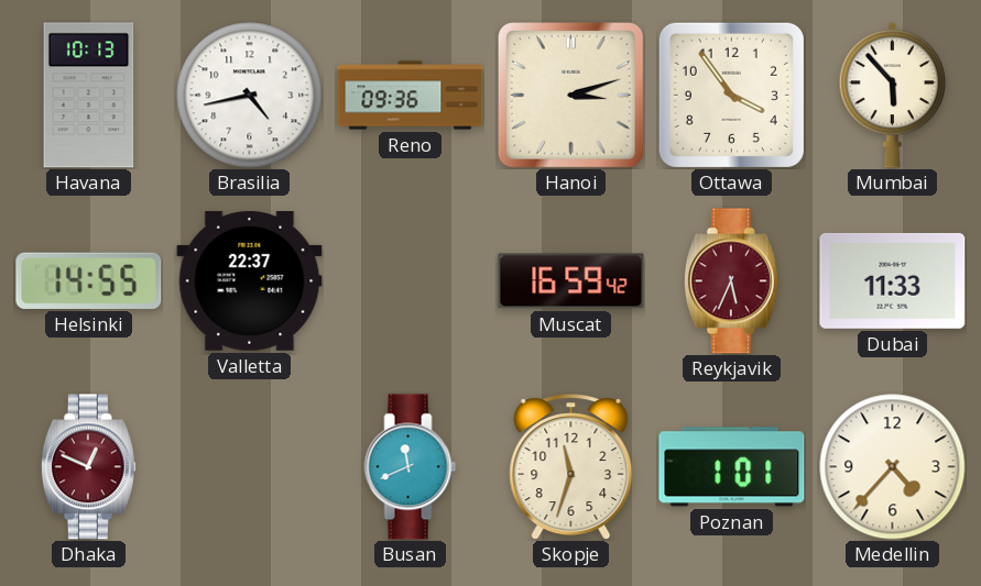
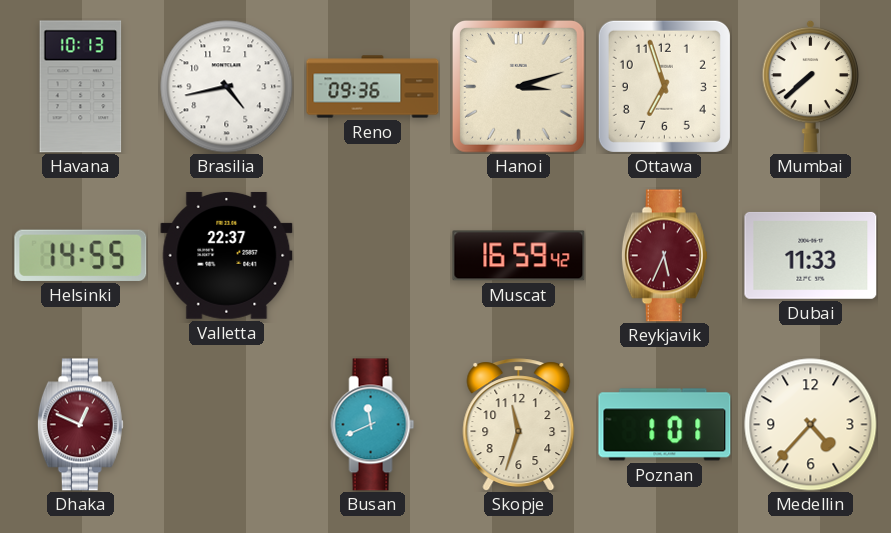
Ottawa: 3:54 -> 6:57
Mumbai: 5:53 -> 7:38
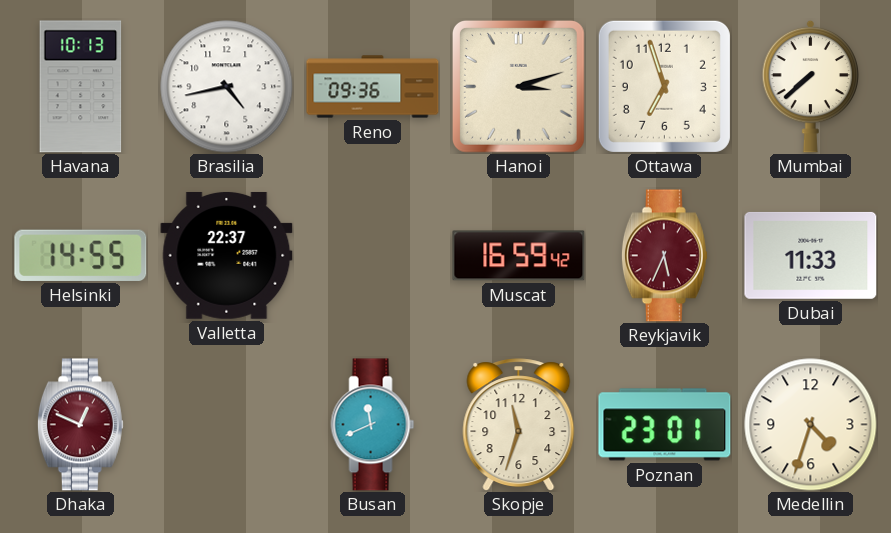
Poznan: 1:01 -> 23:01
Medellin: 4:37 -> 4:33
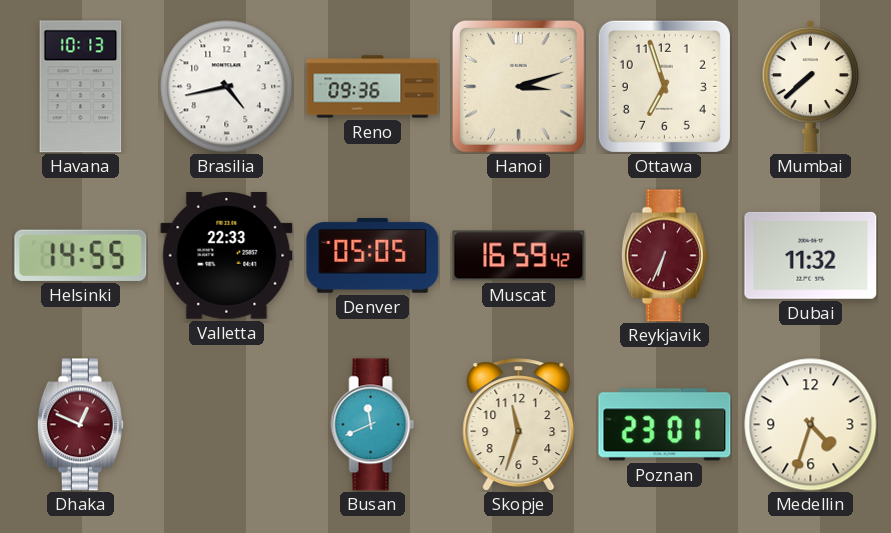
Valletta: 22:37 -> 22:33
Denver: none -> 05:05
Reykjavik: 5:34 -> 6:34
Dubai: 11:33 -> 11:32
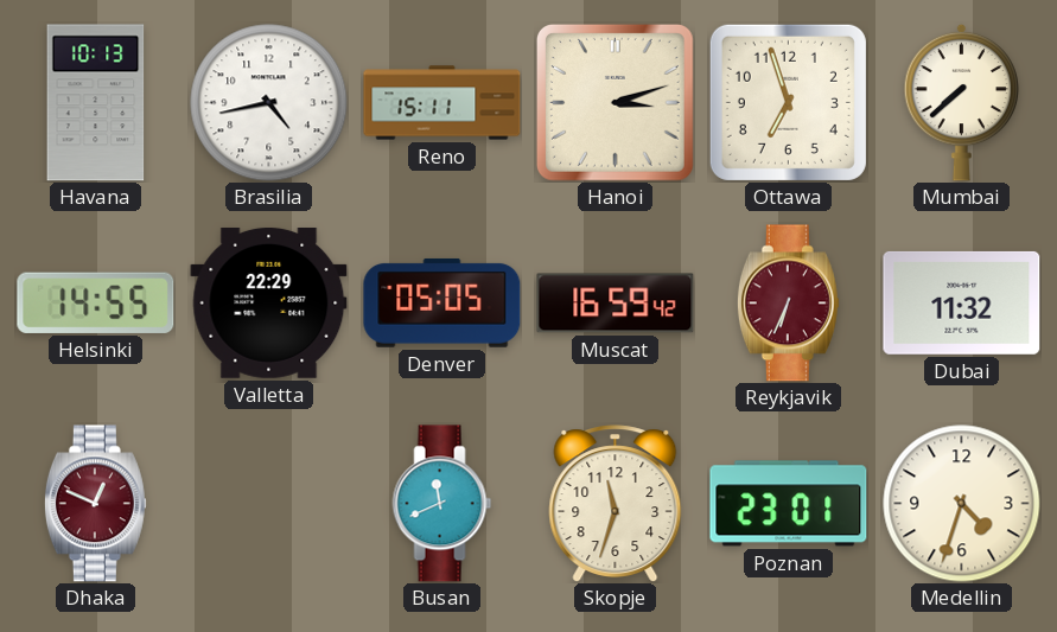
Reno: 09:36 -> 15:11
Valletta: 22:33 -> 22:29
